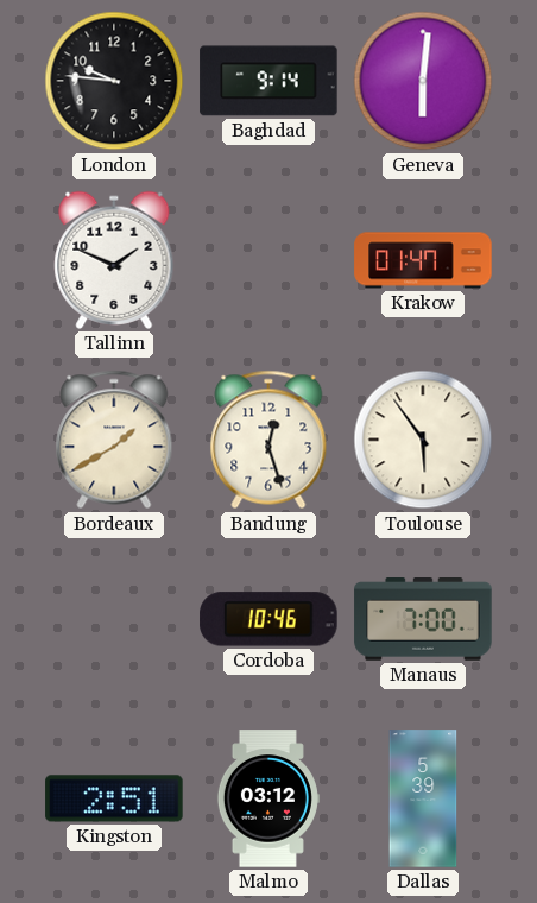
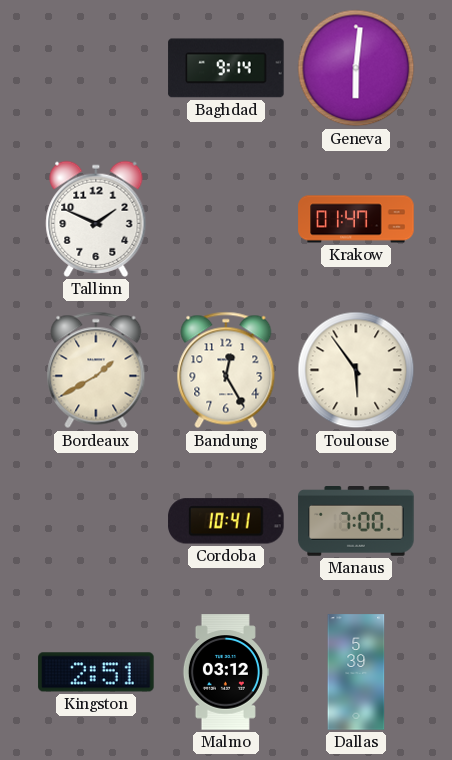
London: 9:46 -> none
Bandung: 12:27 -> 12:25
Cordoba: 10:46 -> 10:41
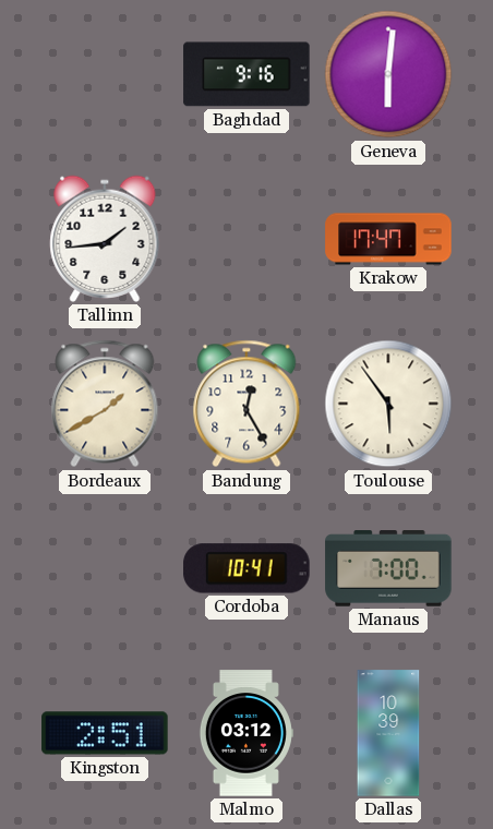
Baghdad: 9:14 -> 9:16
Tallinn: 1:49 -> 1:44
Krakow: 01:47 -> 17:47
Dallas: 5:39 -> 10:39
